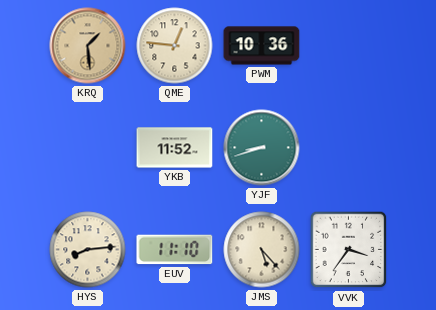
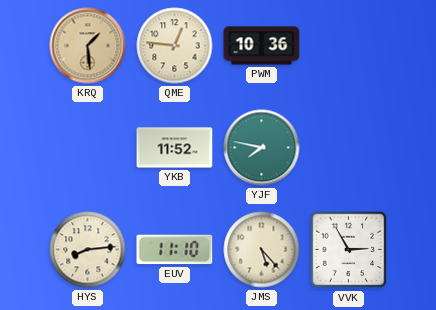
YJF: 8:42 -> 7:47
VVK: 3:36 -> 2:55
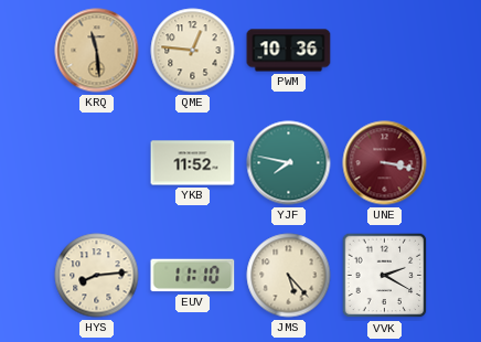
KRQ: 1:29 -> 11:29
UNE: none -> 3:17
VVK: 2:55 -> 2:20
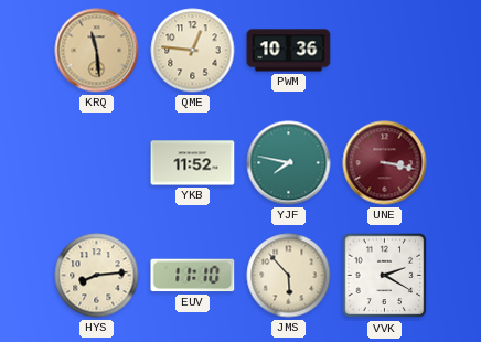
JMS: 5:23 -> 5:53
